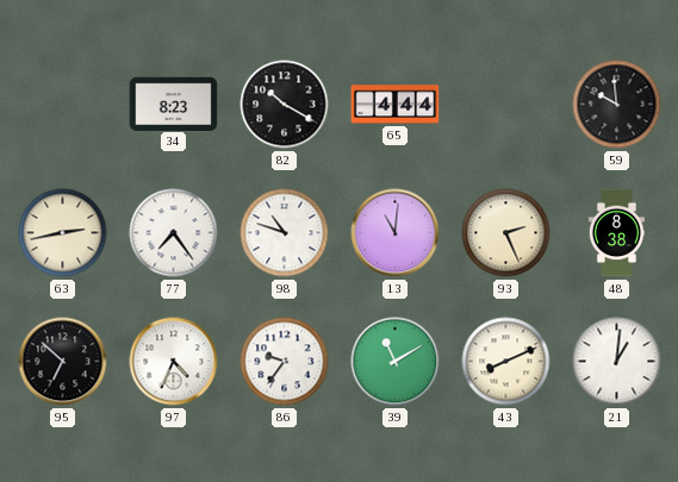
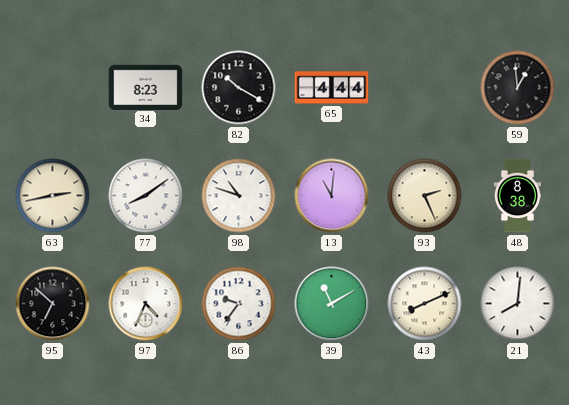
59: 9:59 -> 12:59
77: 7:24 -> 8:09
21: 1:01 -> 8:01
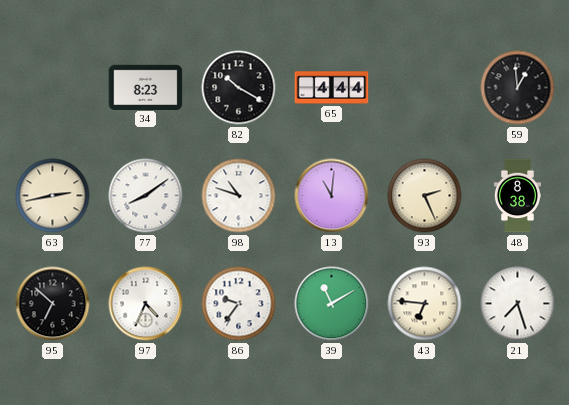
43: 8:11 -> 6:46
21: 8:01 -> 7:27
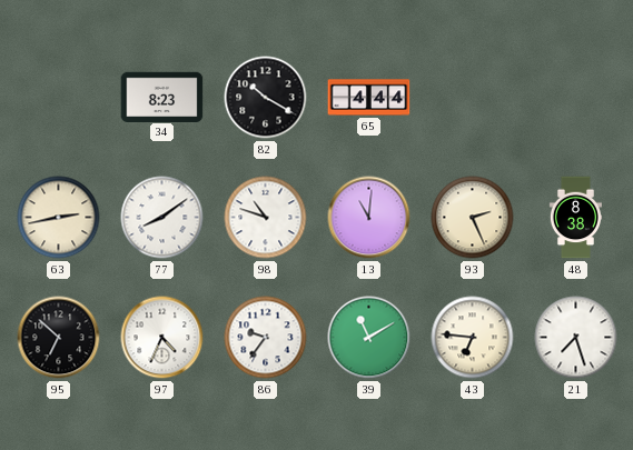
59: 12:59 -> none
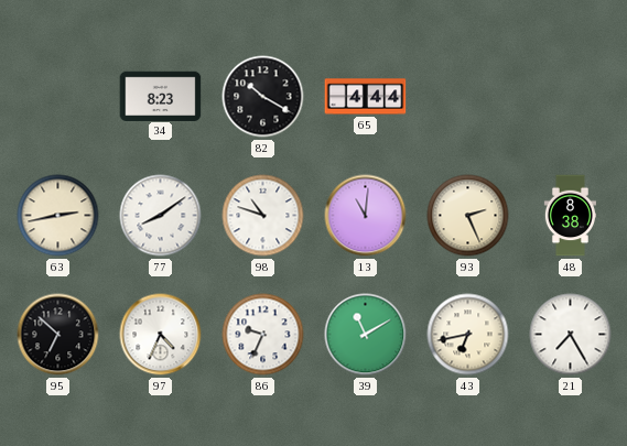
86: 9:36 -> 9:34
43: 6:46 -> 6:43
21: 7:27 -> 7:25
